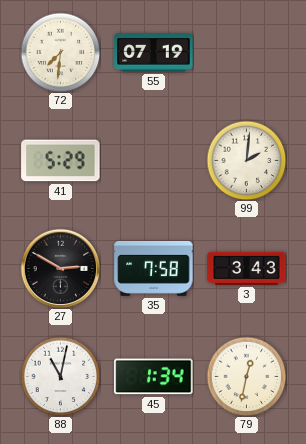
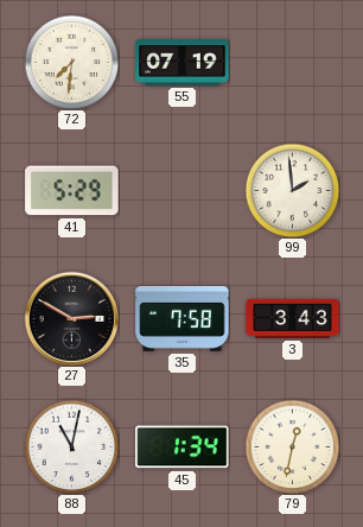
99: 2:01 -> 1:59
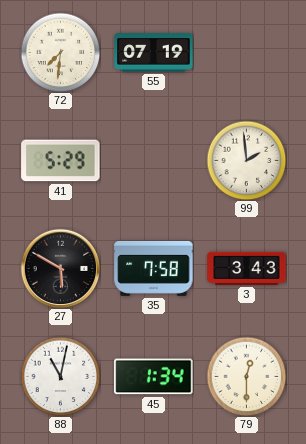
27: 2:50 -> 5:50
79: 12:32 -> 12:30
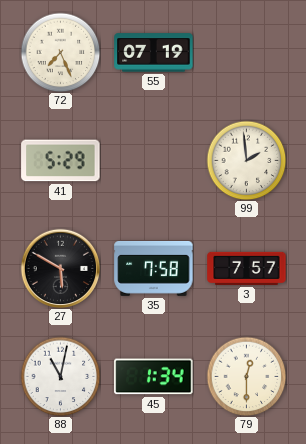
72: 7:31 -> 7:26
3: 3:43 -> 7:57
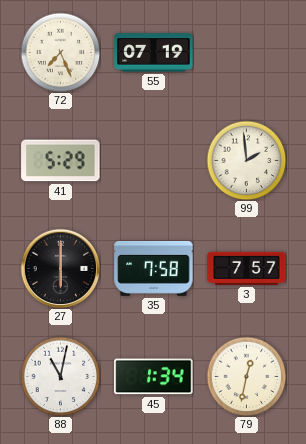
27: 5:50 -> 6:00
79: 12:30 -> 12:32
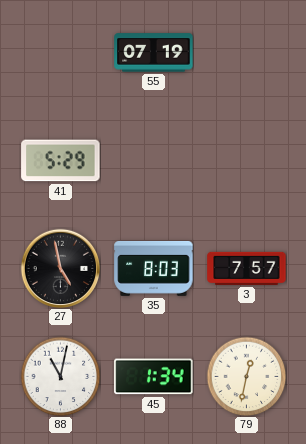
72: 7:26 -> none
99: 1:59 -> none
27: 6:00 -> 4:58
35: 7:58 -> 8:03
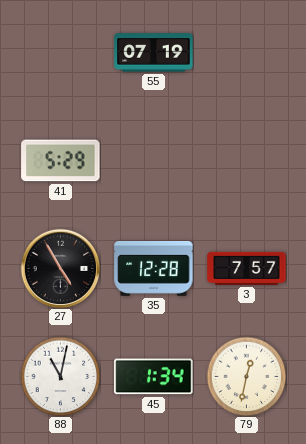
27: 4:58 -> 4:55
35: 8:03 -> 12:28
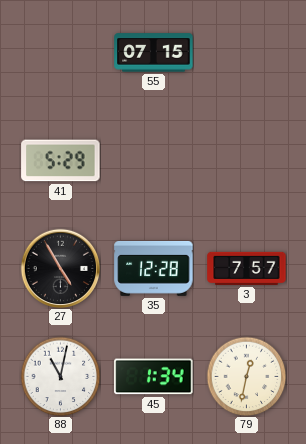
55: 07:19 -> 07:15
